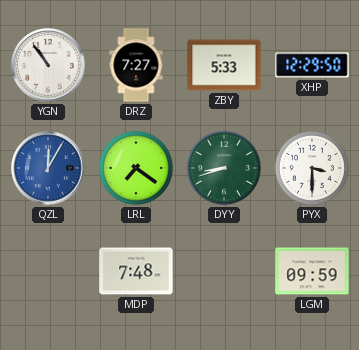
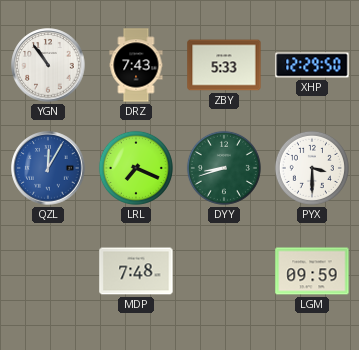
DRZ: 7:27 -> 7:43
LRL: 7:21 -> 7:19
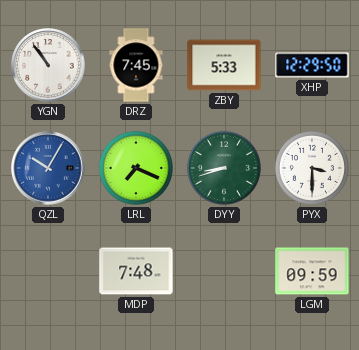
DRZ: 7:43 -> 7:45
QZL: 12:05 -> 10:05
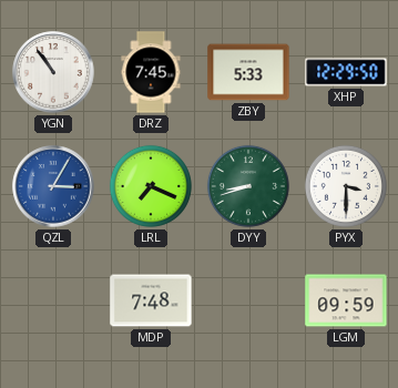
QZL: 10:05 -> 3:05
